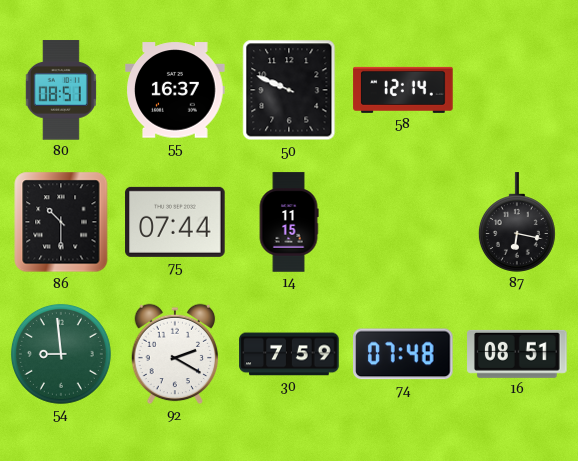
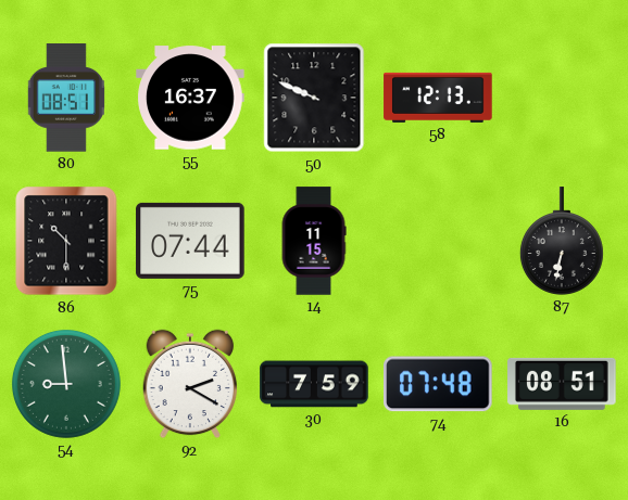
58: 12:14 -> 12:13
87: 6:17 -> 6:32
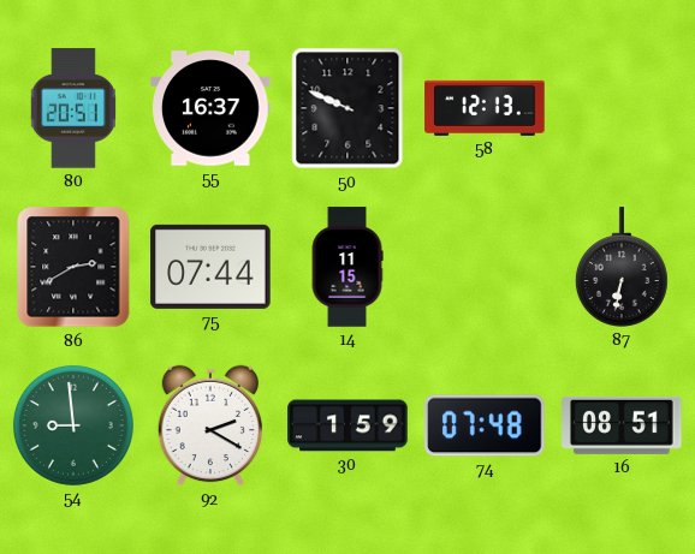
80: 08:51 -> 20:51
86: 10:30 -> 2:40
30: 7:59 -> 1:59
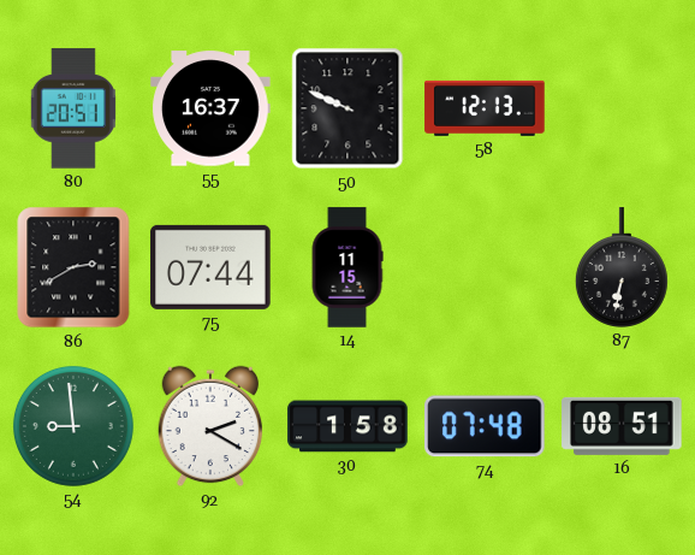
30: 1:59 -> 1:58
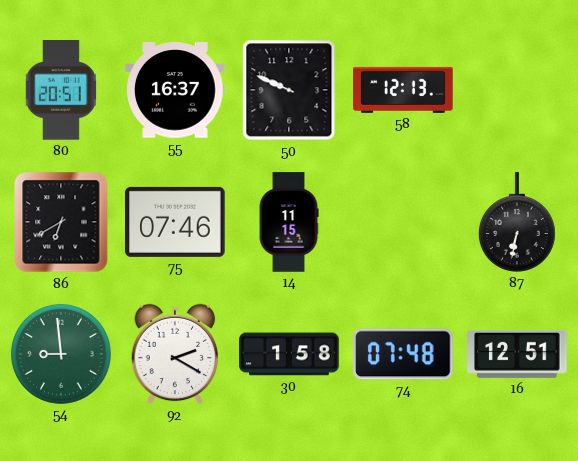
86: 2:40 -> 6:40
75: 07:44 -> 07:46
16: 08:51 -> 12:51
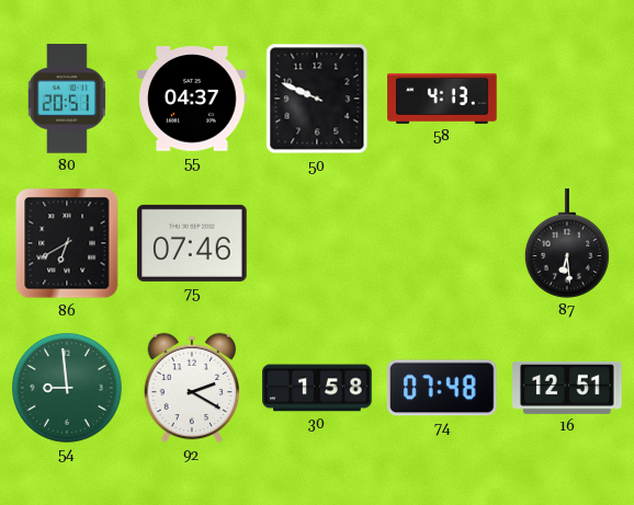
55: 16:37 -> 04:37
58: 12:13 -> 4:13
14: 11:15 -> none
87: 6:32 -> 6:29
